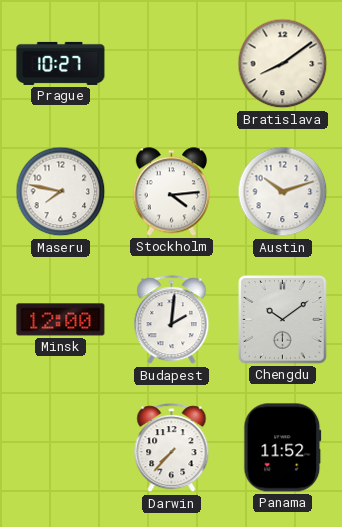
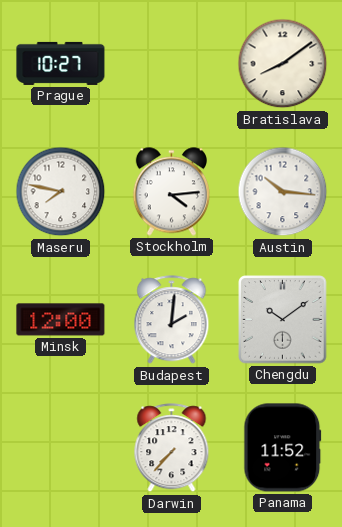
Austin: 10:12 -> 10:16
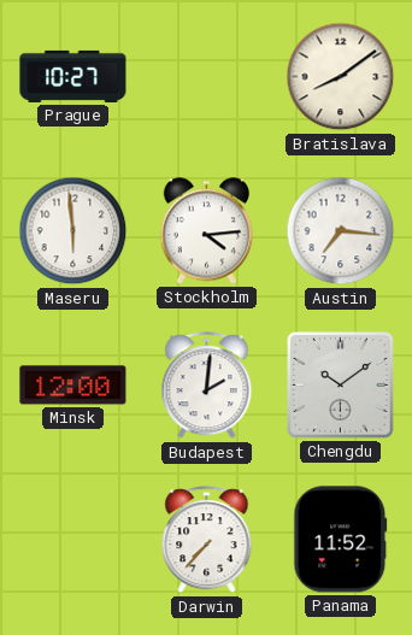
Maseru: 7:47 -> 5:59
Austin: 10:16 -> 7:16
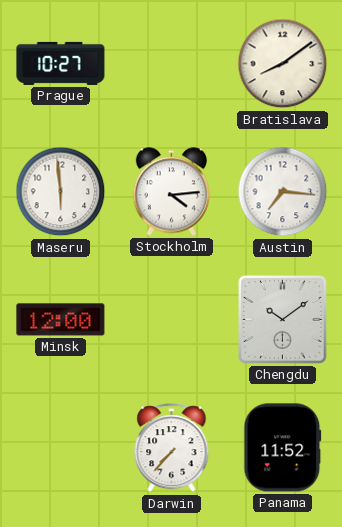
Budapest: 2:01 -> none
